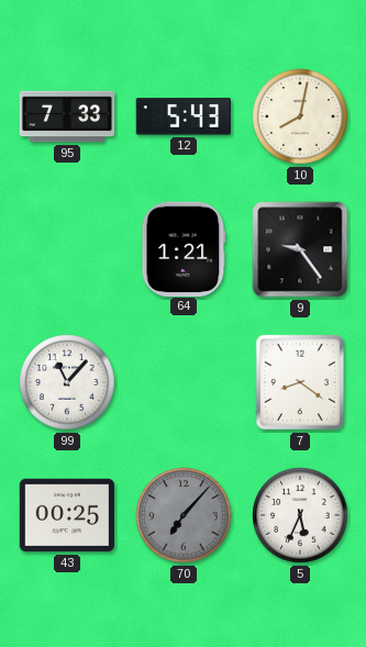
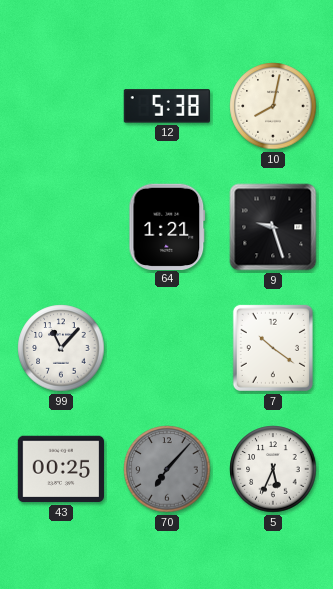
95: 7:33 -> none
12: 5:43 -> 5:38
9: 9:24 -> 9:27
7: 8:21 -> 10:21
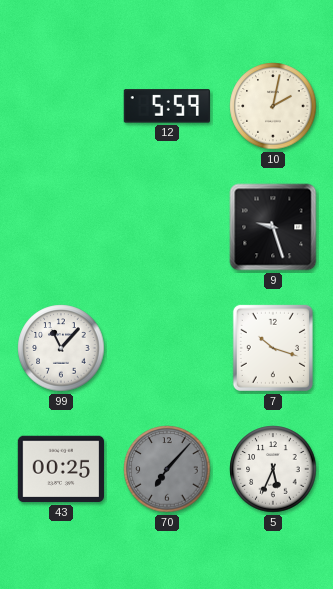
12: 5:38 -> 5:59
10: 8:02 -> 2:02
64: 1:21 -> none
7: 10:21 -> 10:18
